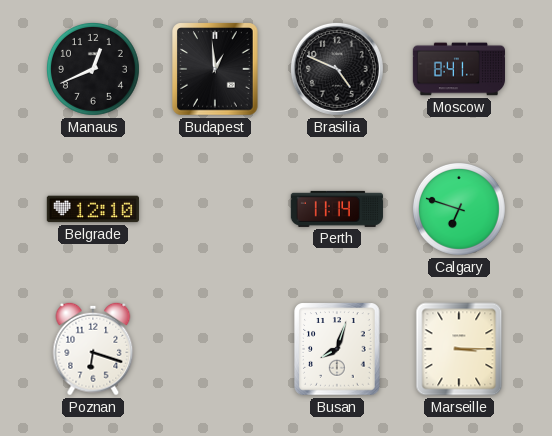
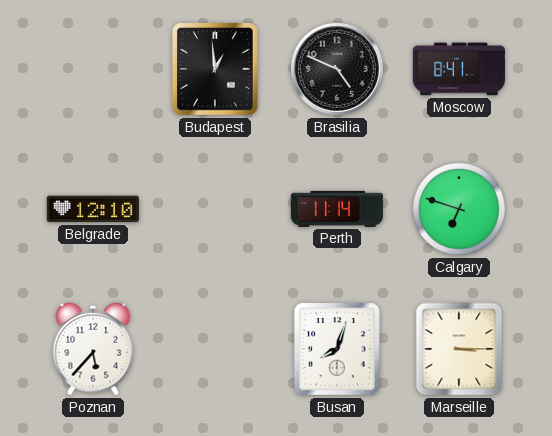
Manaus: 12:41 -> none
Poznan: 6:18 -> 5:37
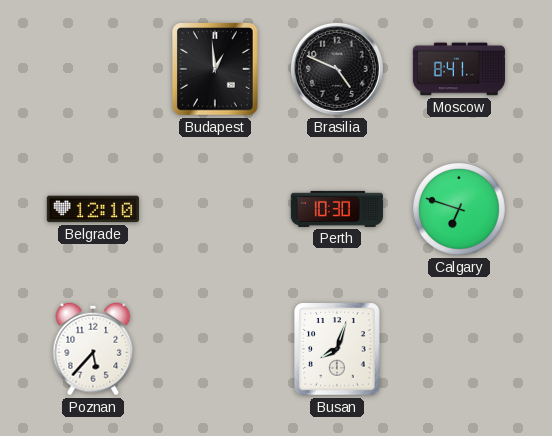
Perth: 11:14 -> 10:30
Marseille: 3:15 -> none
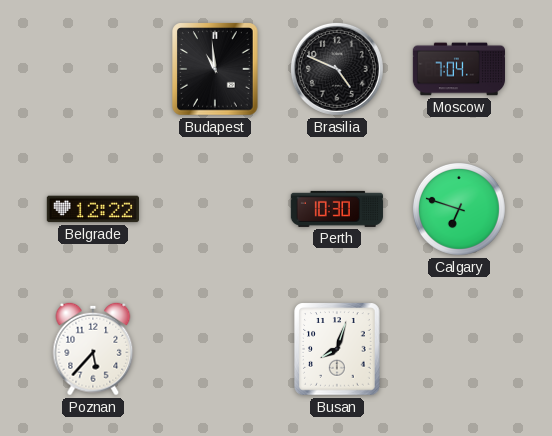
Budapest: 12:59 -> 10:59
Moscow: 8:41 -> 7:04
Belgrade: 12:10 -> 12:22
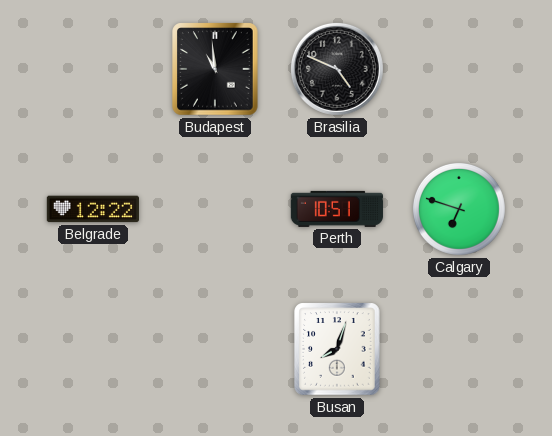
Moscow: 7:04 -> none
Perth: 10:30 -> 10:51
Poznan: 5:37 -> none
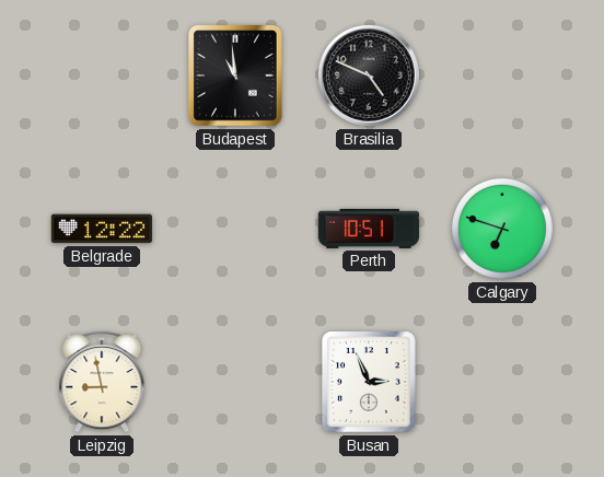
Leipzig: none -> 8:58
Busan: 8:03 -> 2:56
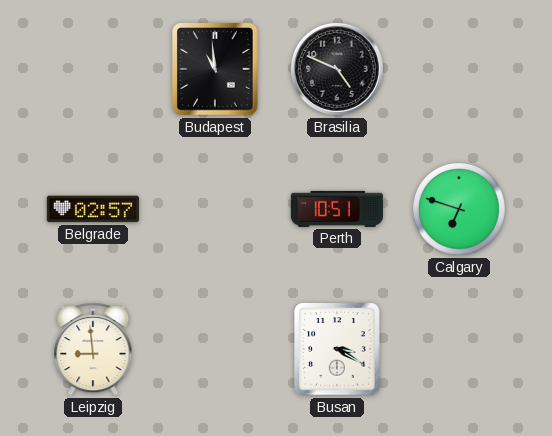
Belgrade: 12:22 -> 02:57
Leipzig: 8:58 -> 8:59
Busan: 2:56 -> 3:20
